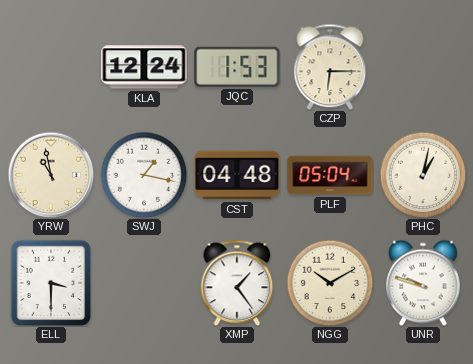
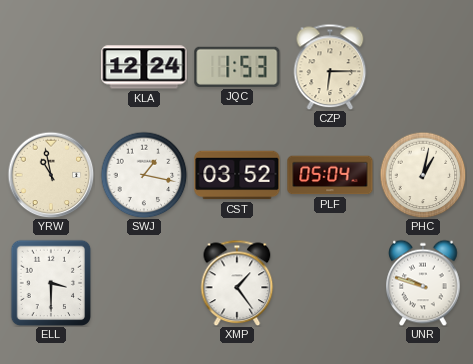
CST: 04:48 -> 03:52
NGG: 10:10 -> none
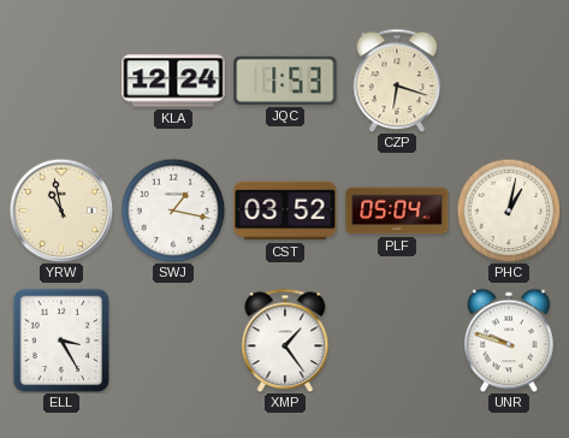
CZP: 6:15 -> 6:18
ELL: 3:30 -> 3:25
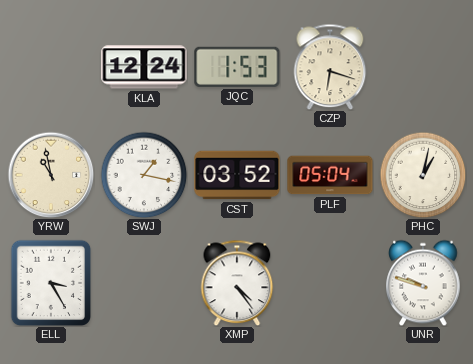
XMP: 1:24 -> 4:24
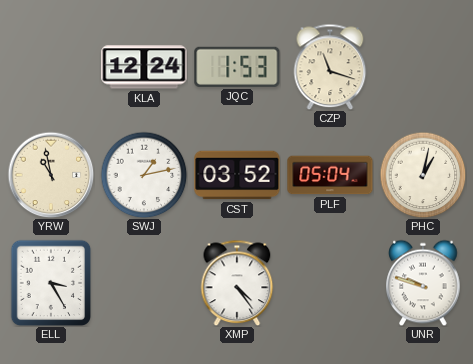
CZP: 6:18 -> 11:18
SWJ: 1:17 -> 1:13
